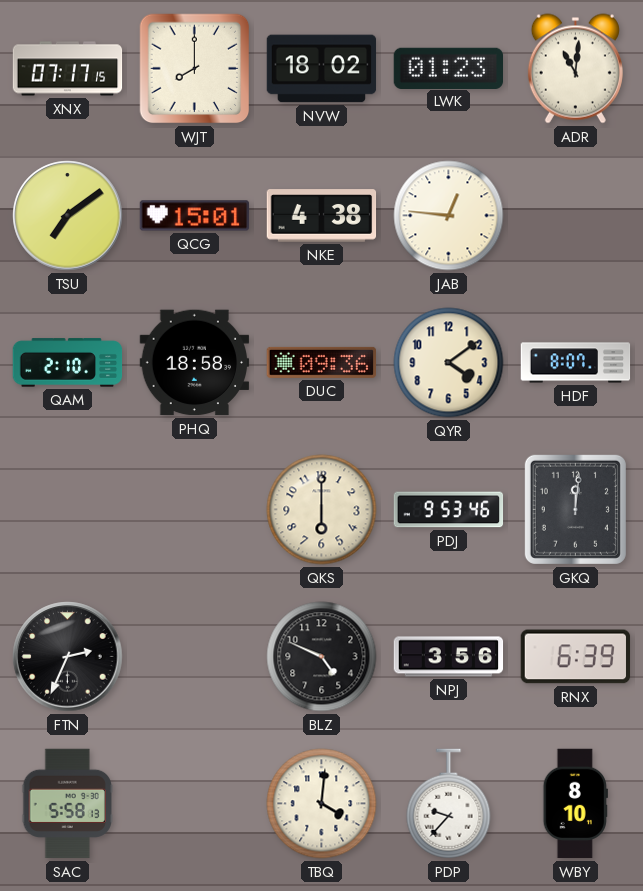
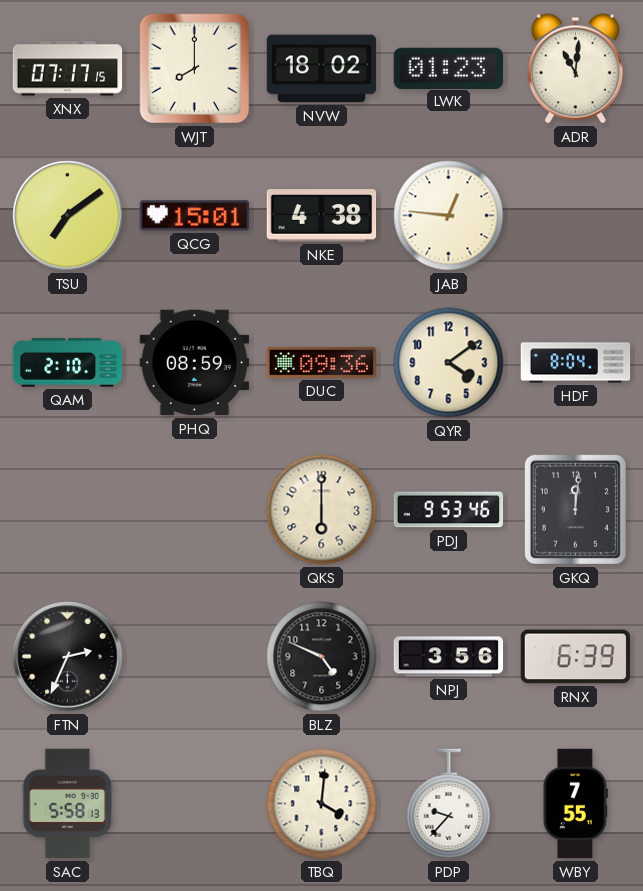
PHQ: 18:58 -> 08:59
HDF: 8:07 -> 8:04
WBY: 8:10 -> 7:55
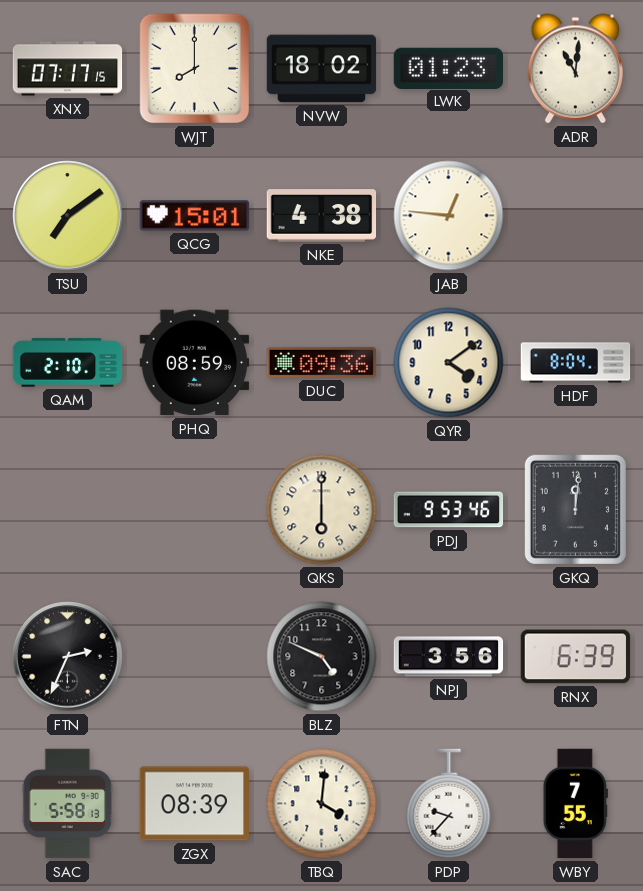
ZGX: none -> 08:39
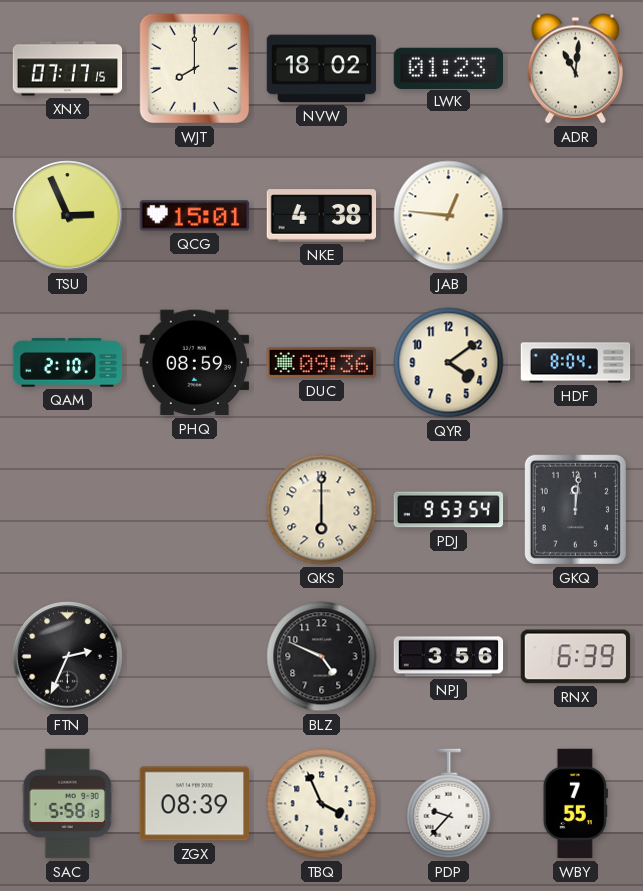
TSU: 7:09 -> 2:56
PDJ: 9:53:46 -> 9:53:54
TBQ: 4:01 -> 3:56
